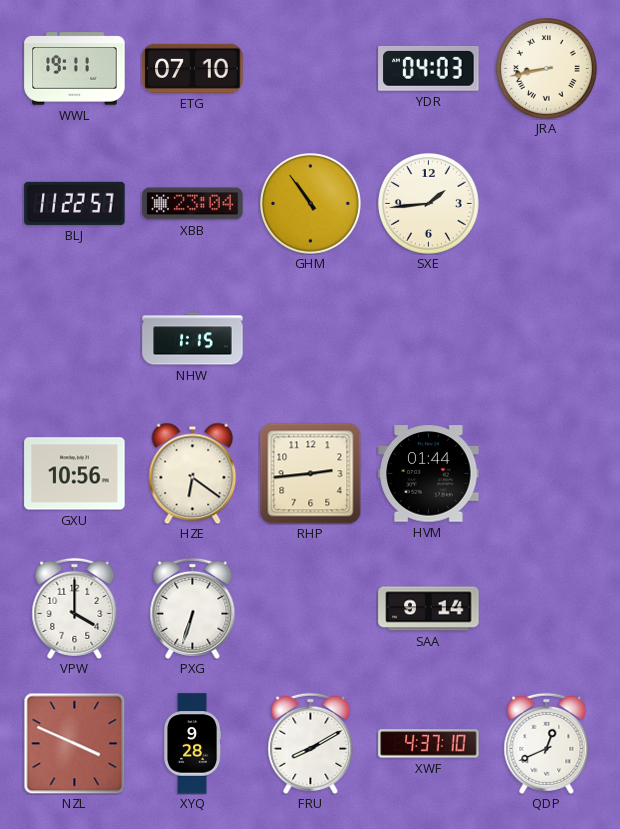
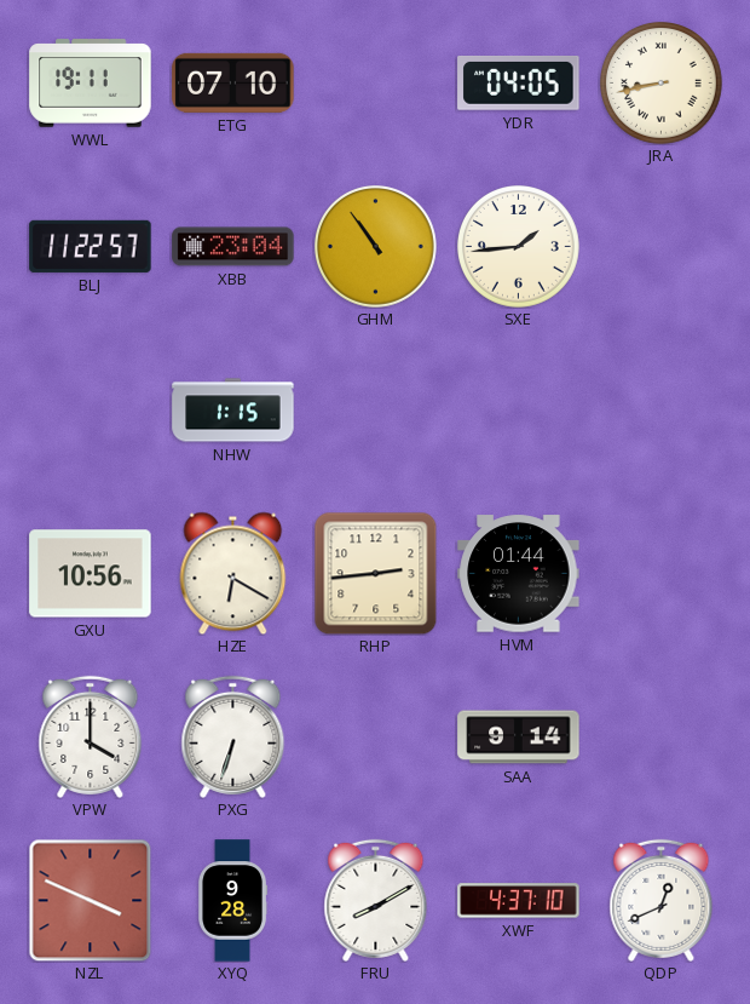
YDR: 04:03 -> 04:05
HZE: 6:21 -> 6:20
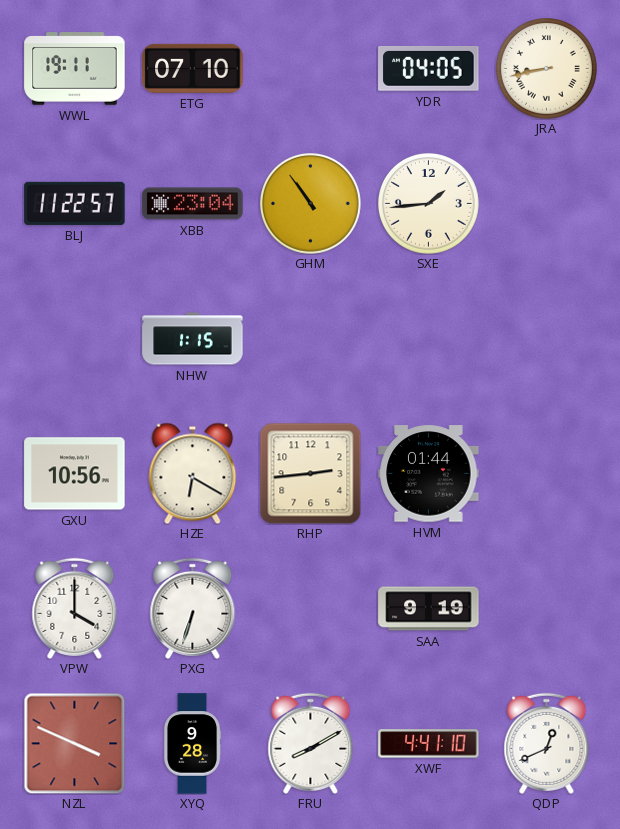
SAA: 9:14 -> 9:19
XWF: 4:37 -> 4:41
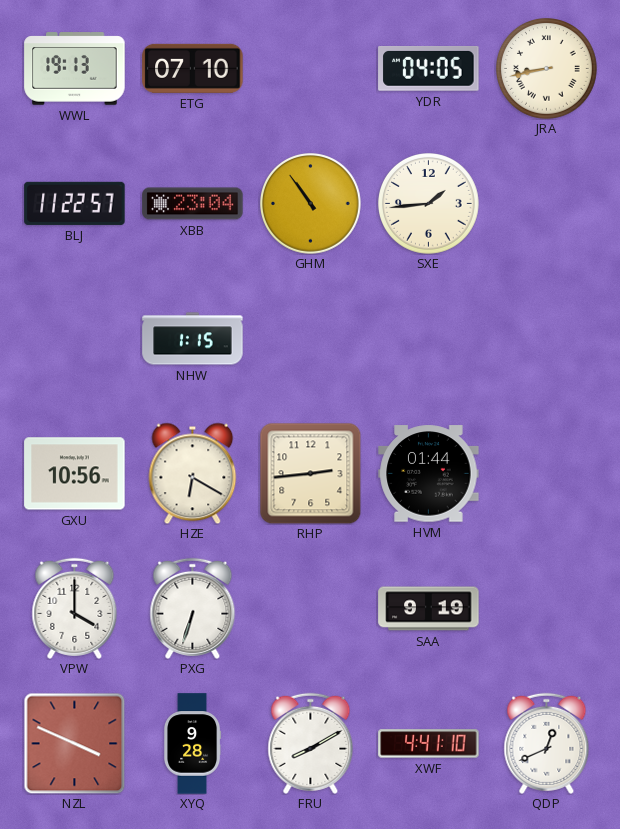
WWL: 19:11 -> 19:13
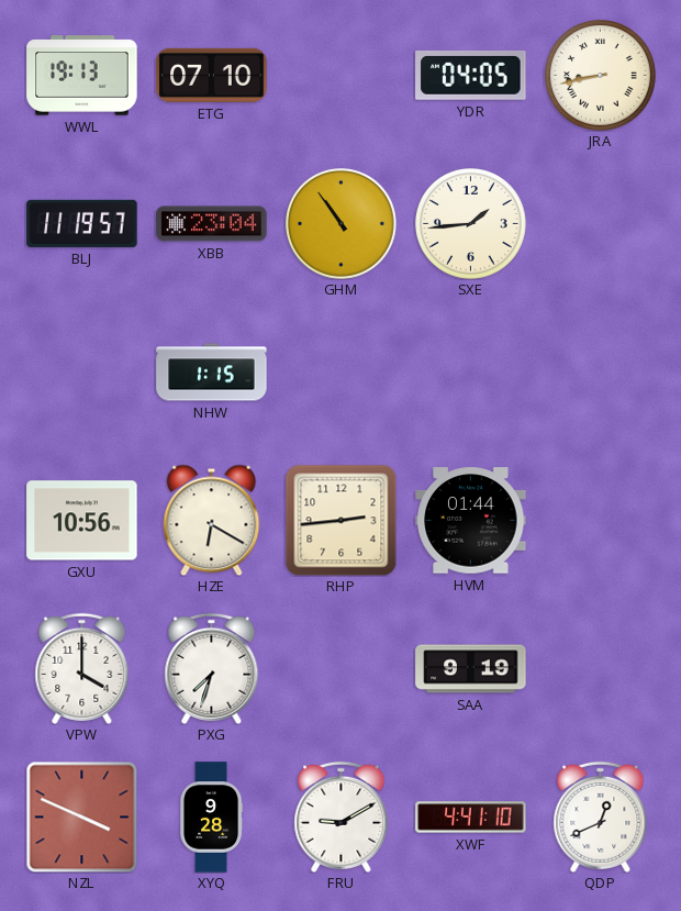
BLJ: 11:22 -> 11:19
PXG: 6:33 -> 7:33
FRU: 8:10 -> 9:10
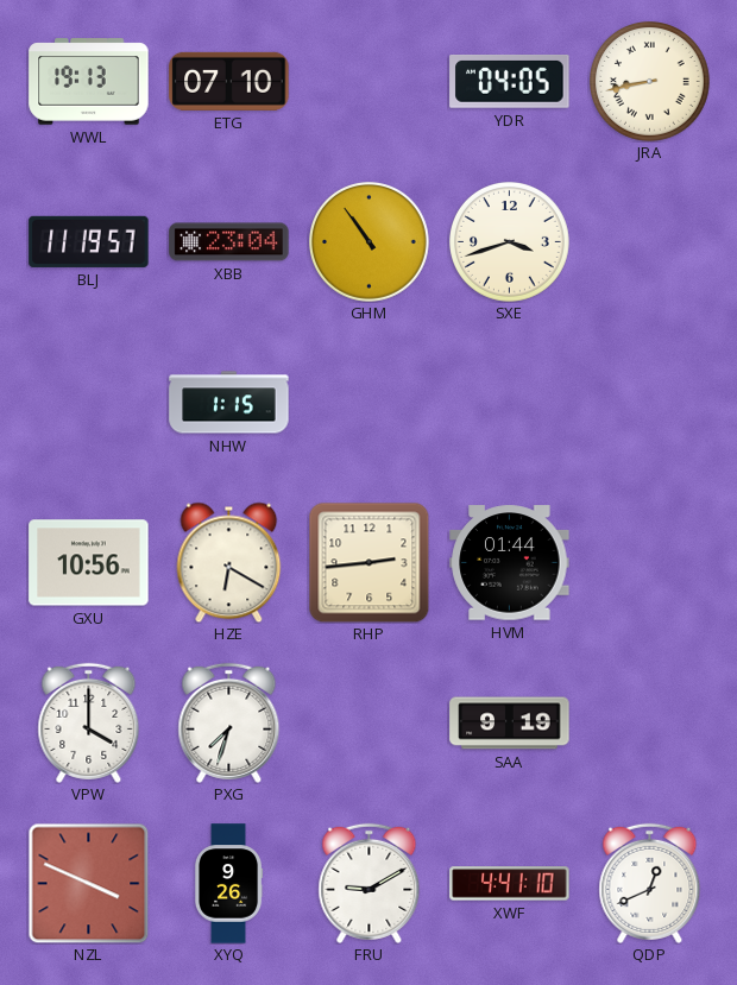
SXE: 1:44 -> 3:42
XYQ: 9:28 -> 9:26
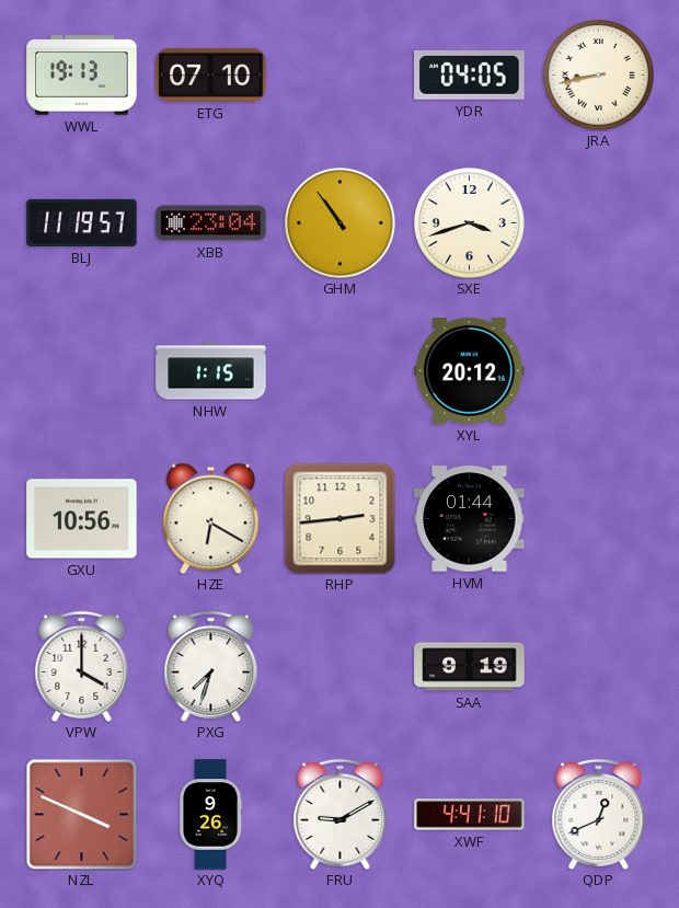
XYL: none -> 20:12
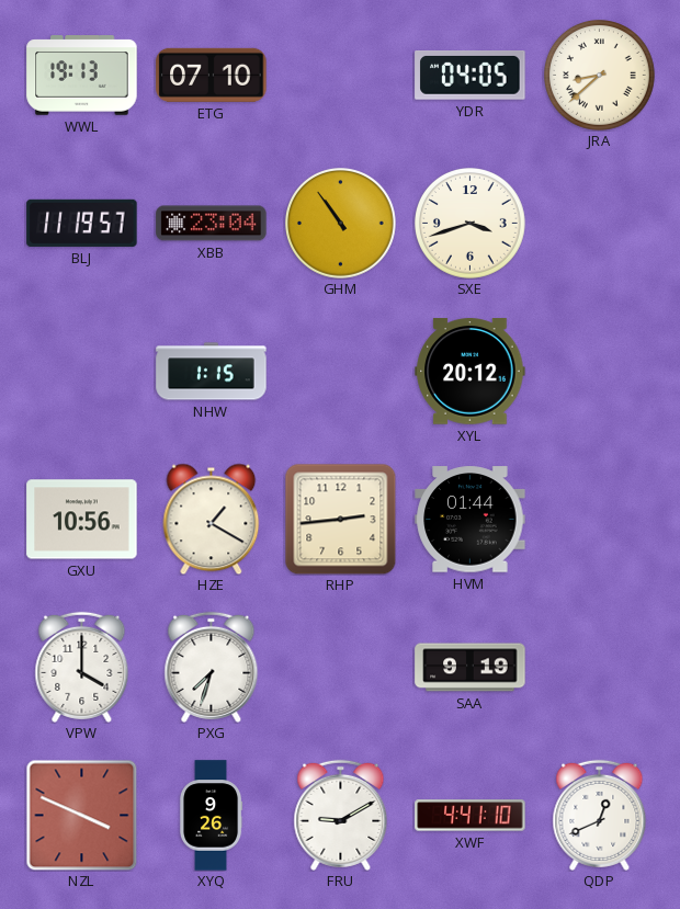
JRA: 8:43 -> 8:38
HZE: 6:20 -> 1:20
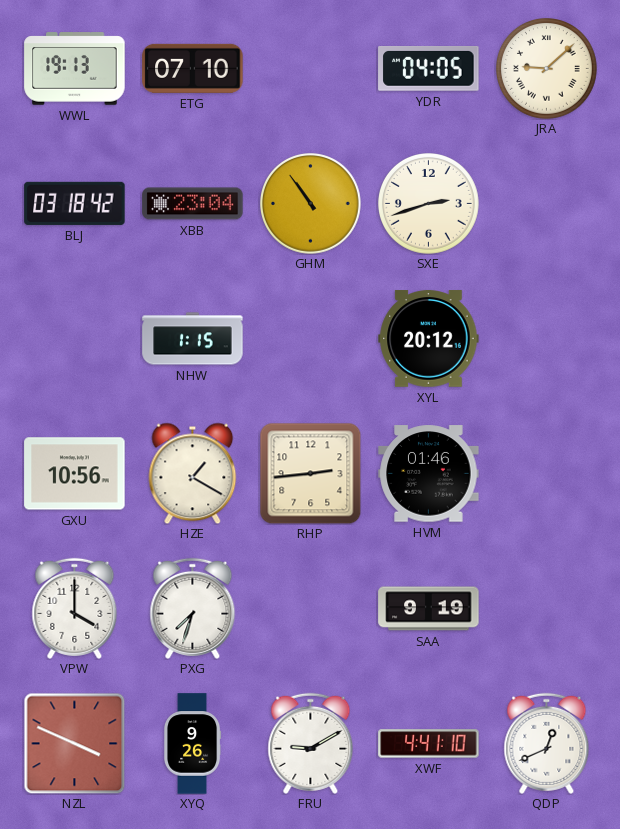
JRA: 8:38 -> 9:08
BLJ: 11:19 -> 03:18
SXE: 3:42 -> 2:42
HVM: 01:44 -> 01:46
